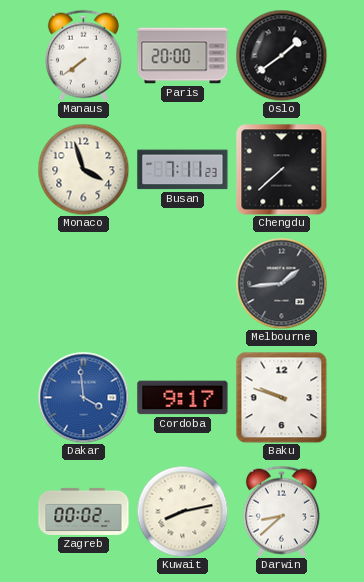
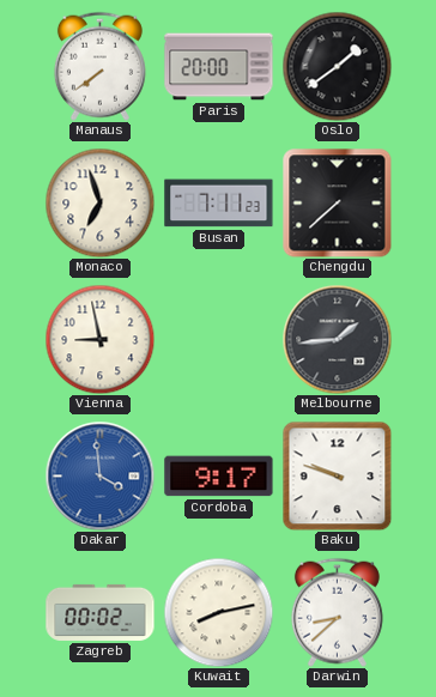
Monaco: 3:57 -> 6:57
Vienna: none -> 8:58
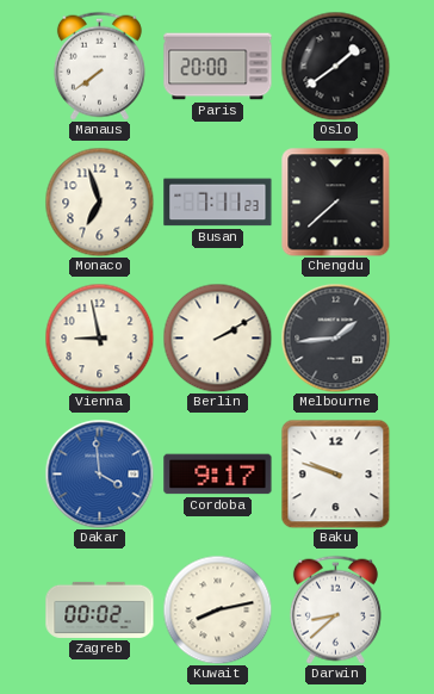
Berlin: none -> 2:10
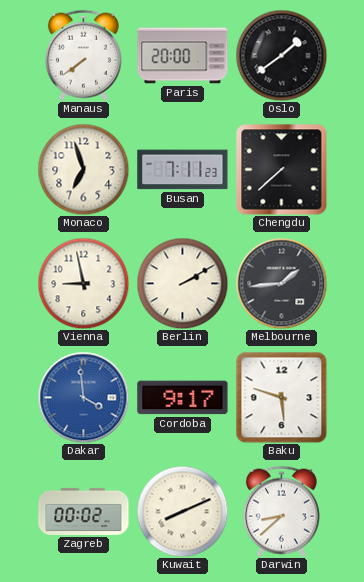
Baku: 9:48 -> 5:48
Kuwait: 8:13 -> 8:11
